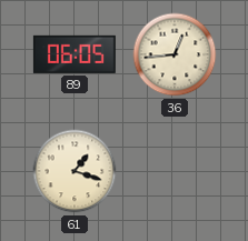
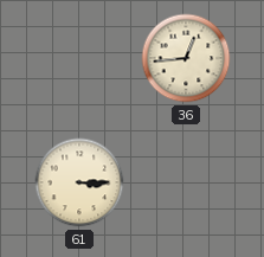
89: 06:05 -> none
61: 1:18 -> 3:15
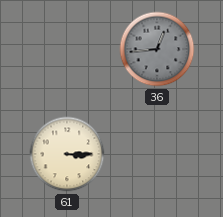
36 dial: cream -> grey
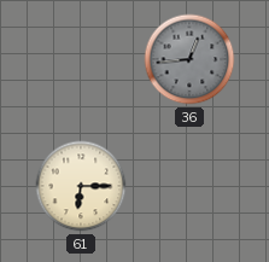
61: 3:15 -> 6:15
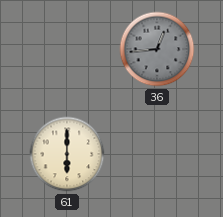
61: 6:15 -> 6:00
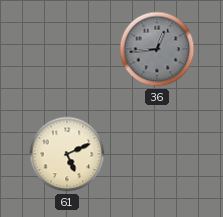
61: 6:00 -> 5:11
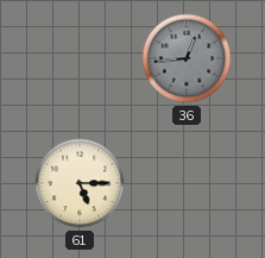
61: 5:11 -> 5:15
